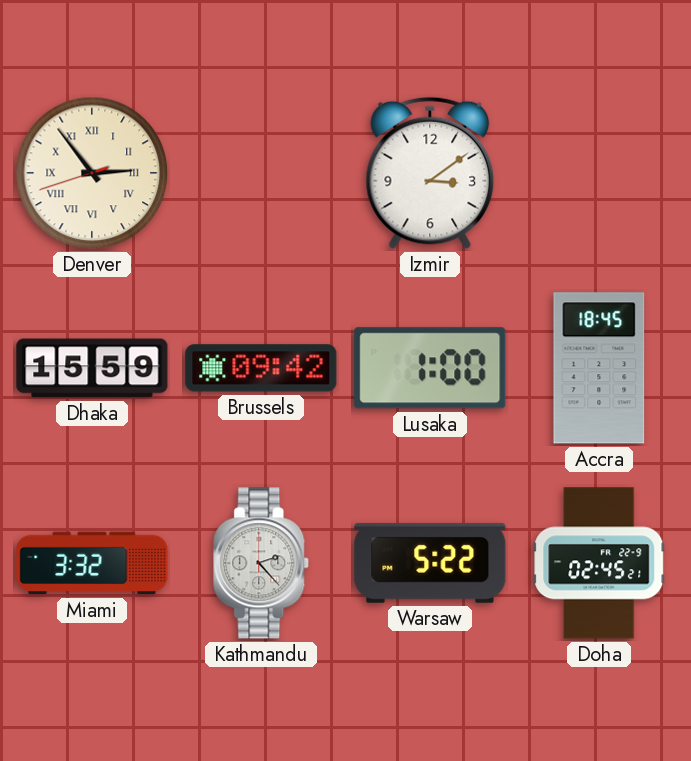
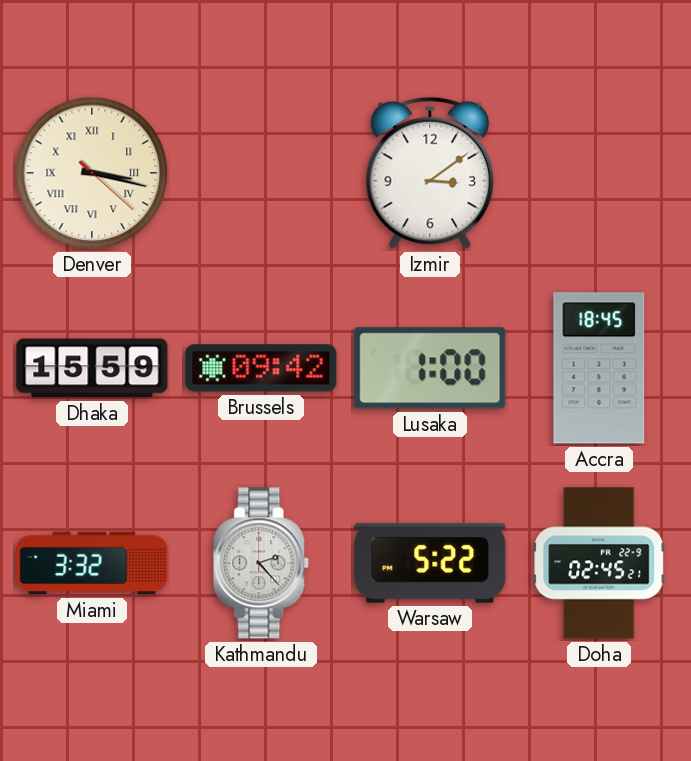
Denver: 2:53 -> 3:17
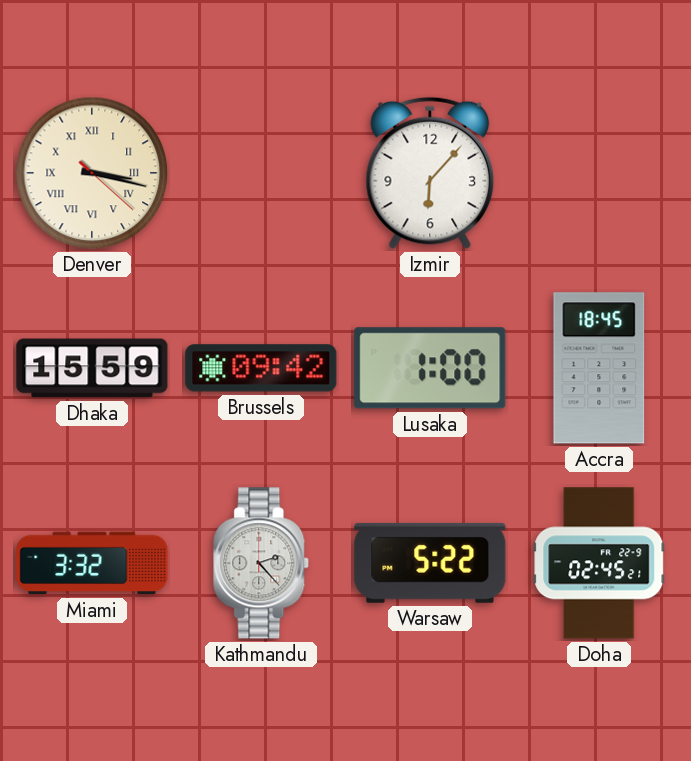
Izmir: 3:09 -> 6:07
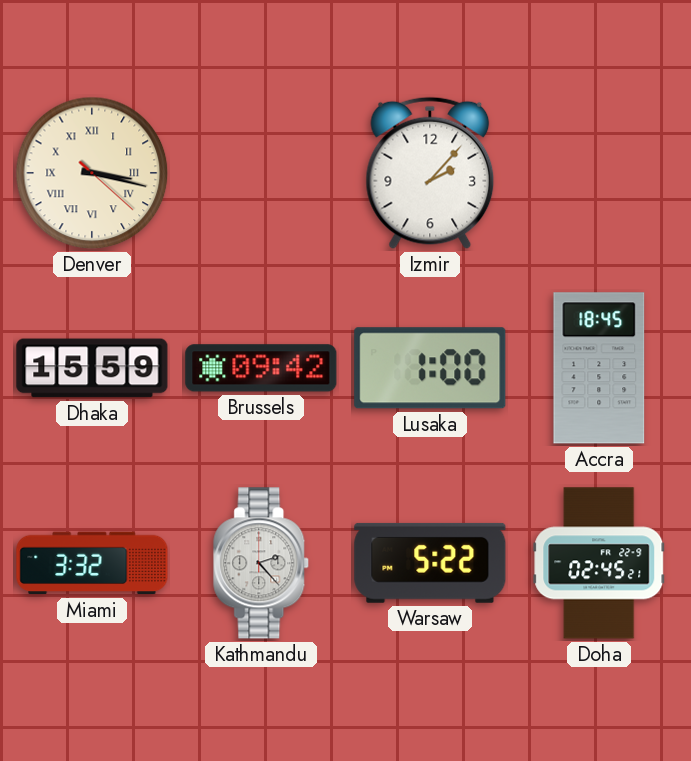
Izmir: 6:07 -> 2:07
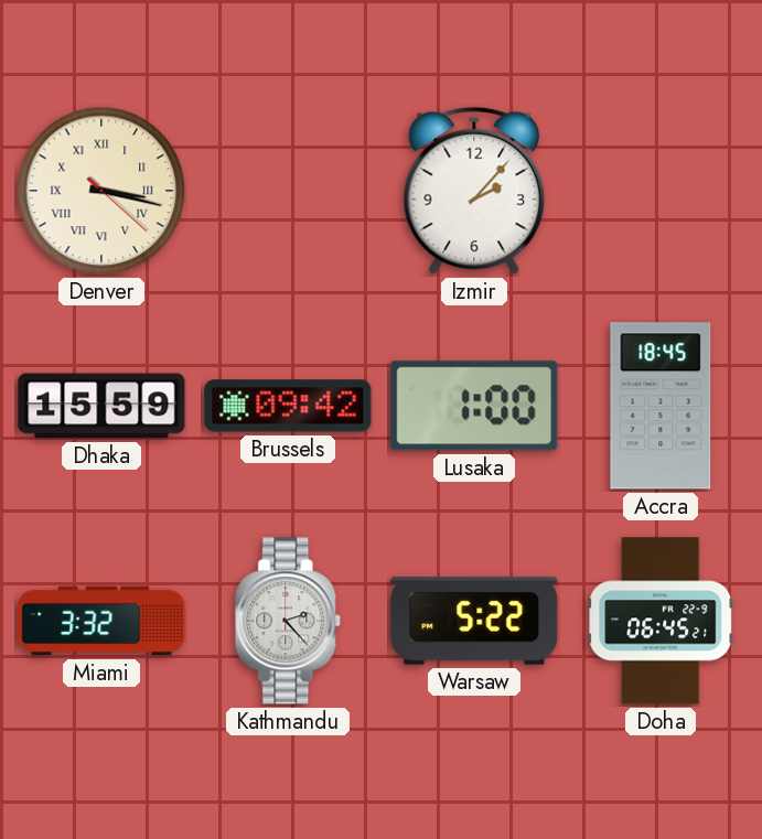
Doha: 02:45 -> 06:45
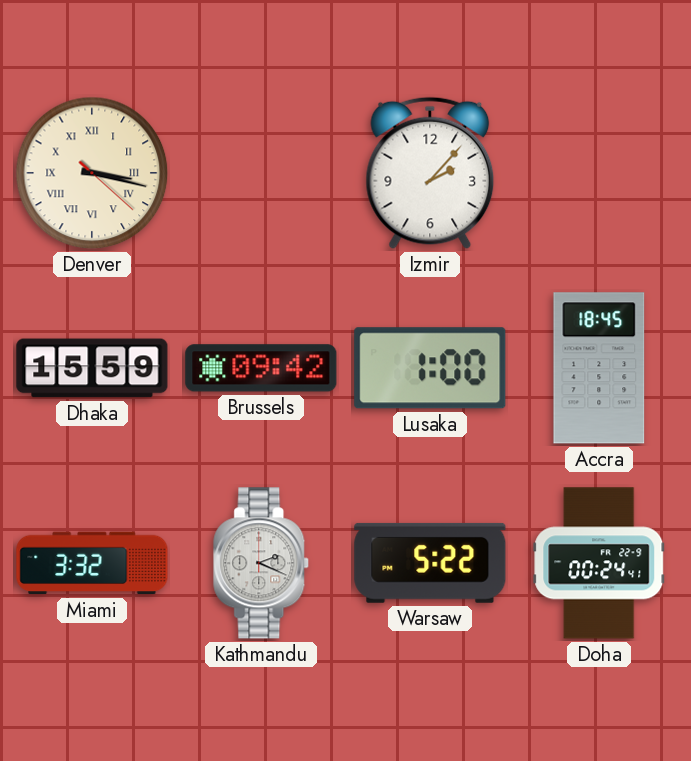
Kathmandu: 2:23 -> 2:19
Doha: 06:45 -> 00:24
